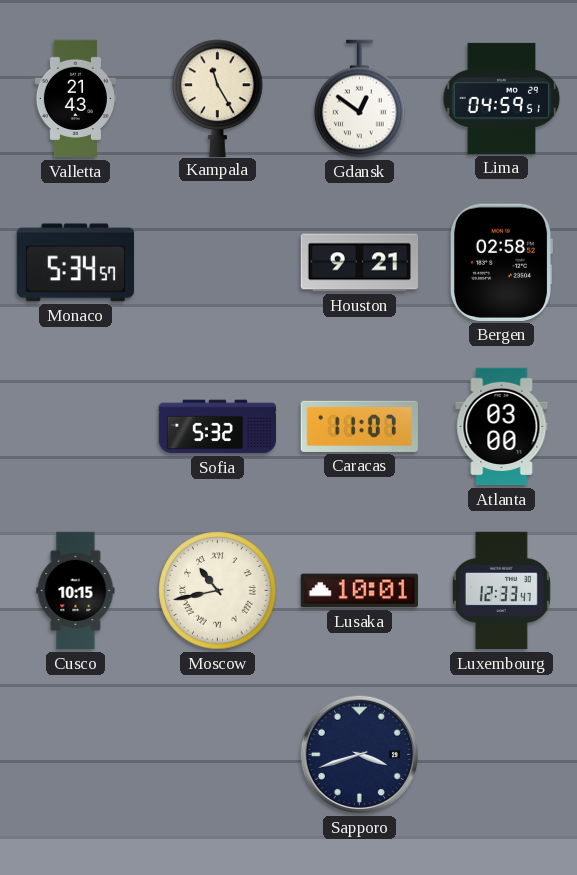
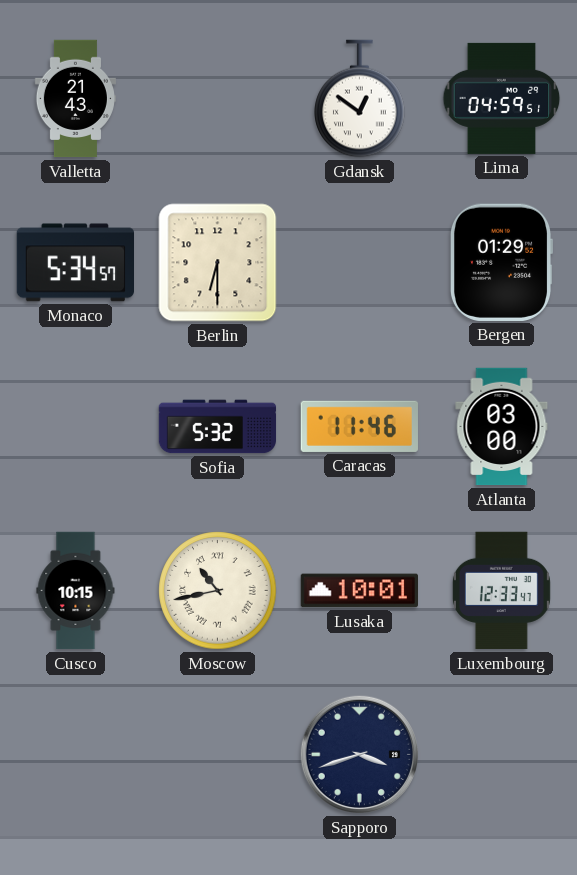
Kampala: 11:25 -> none
Berlin: none -> 6:30
Houston: 9:21 -> none
Bergen: 02:58 -> 01:29
Caracas: 11:07 -> 11:46
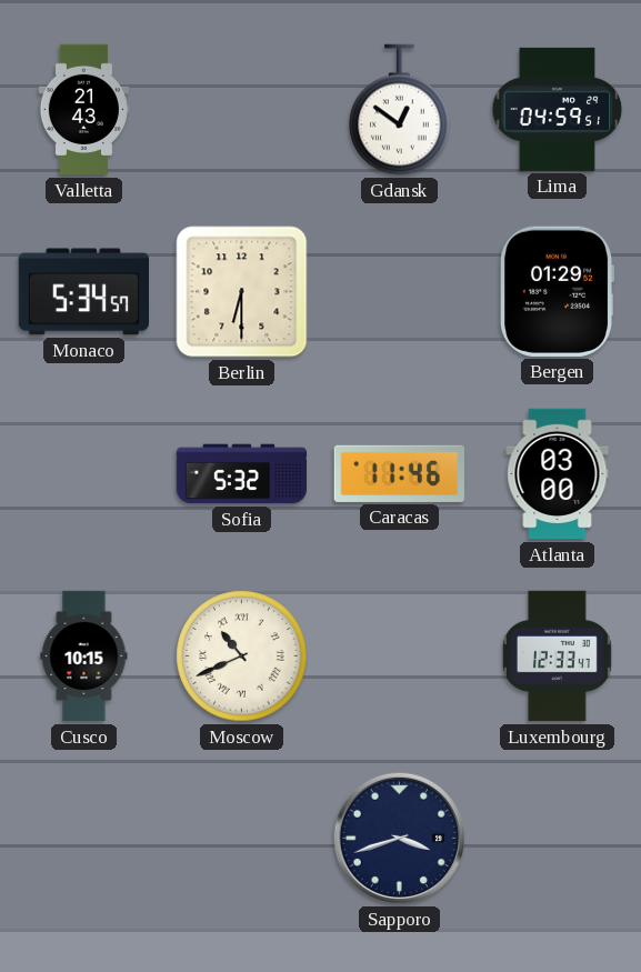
Moscow: 10:43 -> 10:41
Lusaka: 10:01 -> none
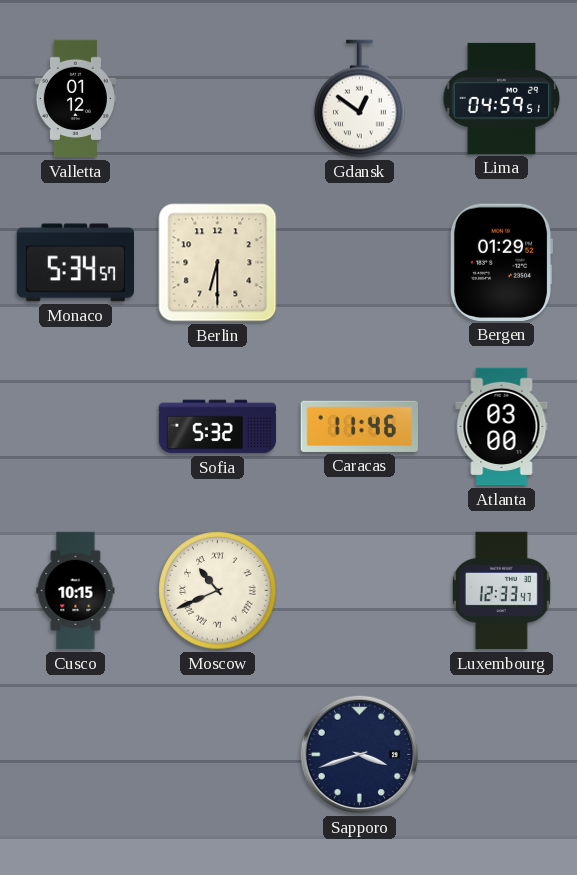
Valletta: 21:43 -> 01:12
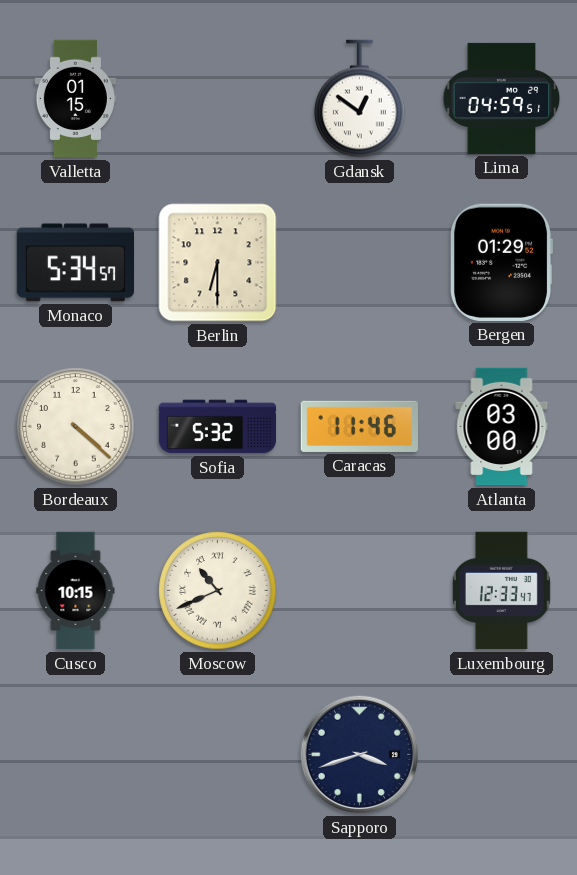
Valletta: 01:12 -> 01:15
Bordeaux: none -> 4:22
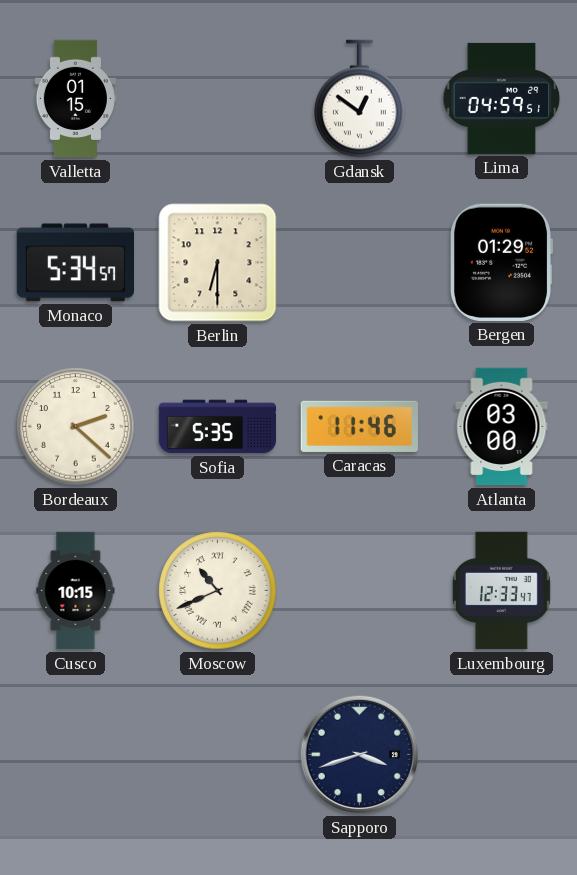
Bordeaux: 4:22 -> 2:22
Sofia: 5:32 -> 5:35
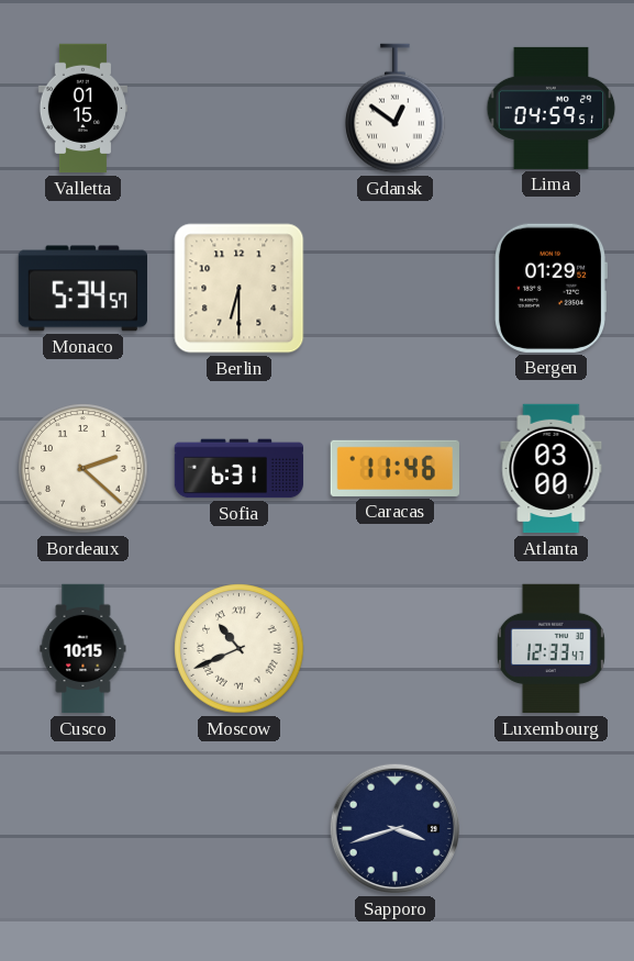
Sofia: 5:35 -> 6:31
